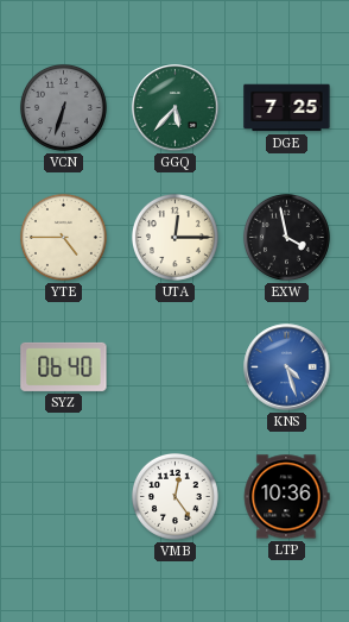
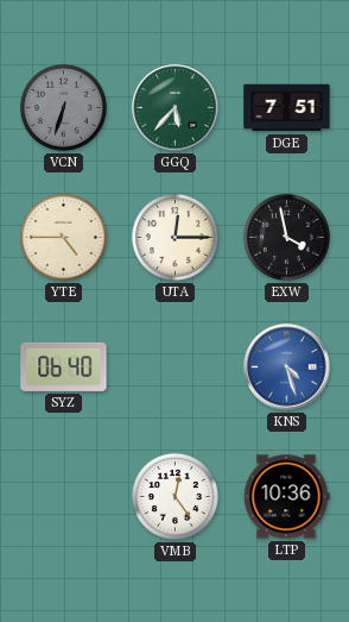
DGE: 7:25 -> 7:51
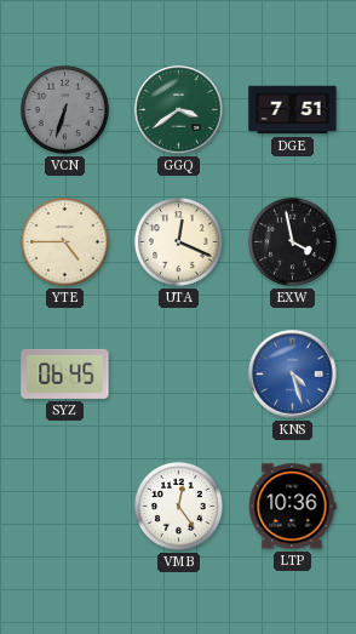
GGQ: 5:37 -> 3:39
UTA: 12:15 -> 12:19
SYZ: 06:40 -> 06:45
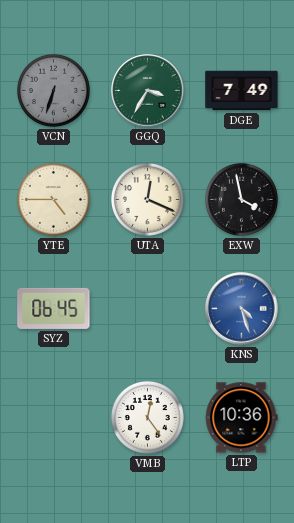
GGQ: 3:39 -> 3:35
DGE: 7:51 -> 7:49
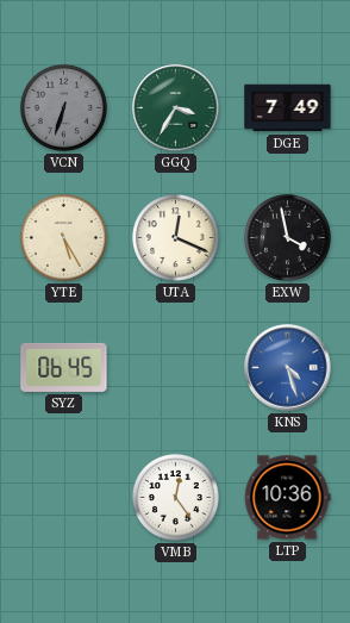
YTE: 4:45 -> 5:25
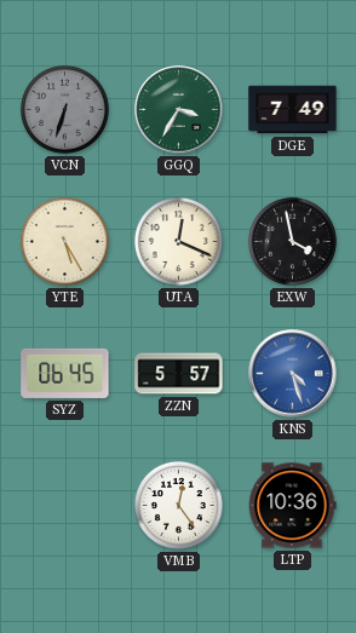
ZZN: none -> 5:57
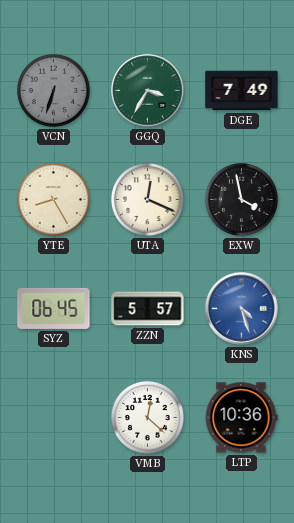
YTE: 5:25 -> 8:25
VMB: 12:24 -> 12:22
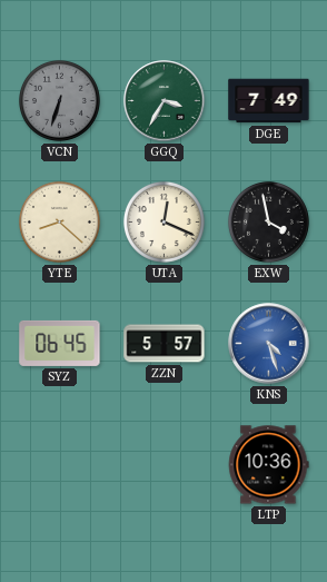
YTE: 8:25 -> 8:22
VMB: 12:22 -> none
